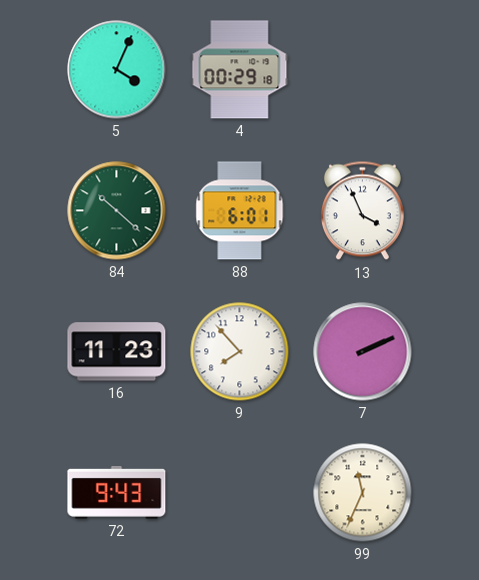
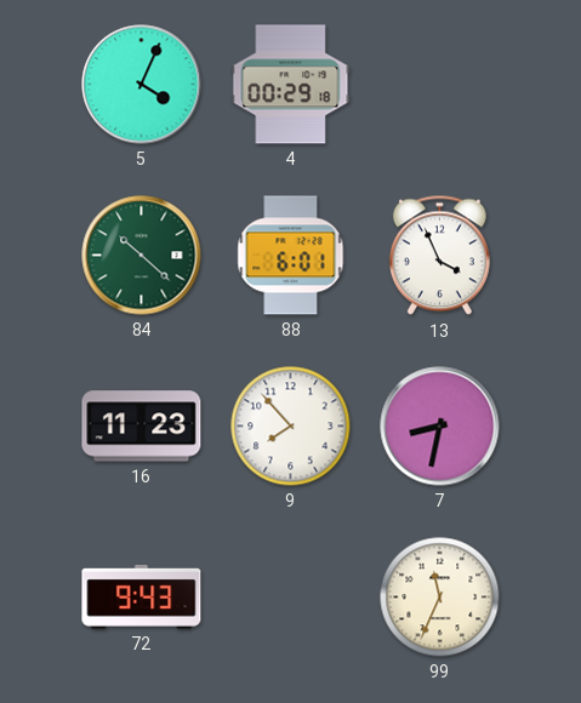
7: 2:11 -> 8:32
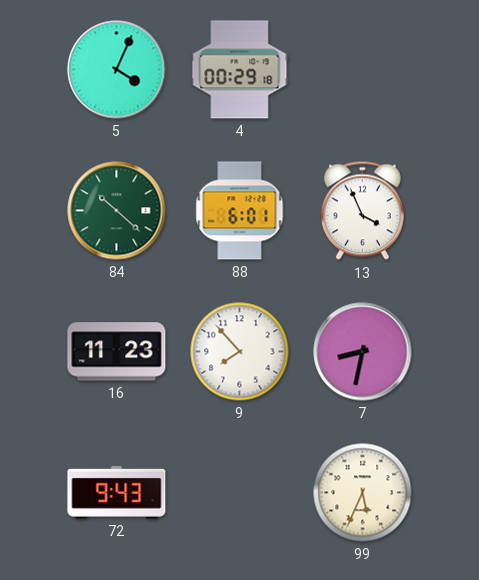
99: 11:34 -> 5:34
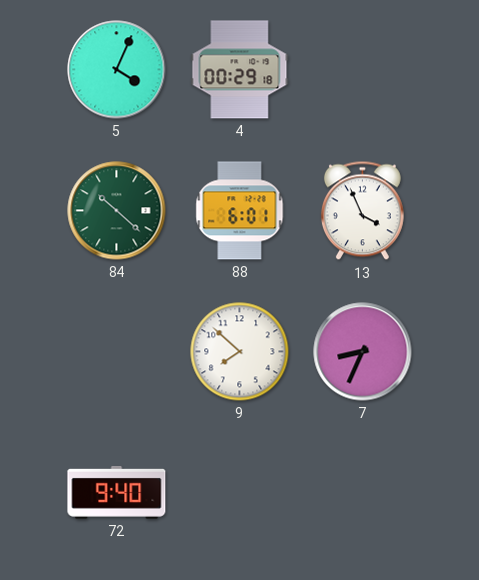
16: 11:23 -> none
9: 7:53 -> 7:52
7: 8:32 -> 8:34
72: 9:43 -> 9:40
99: 5:34 -> none
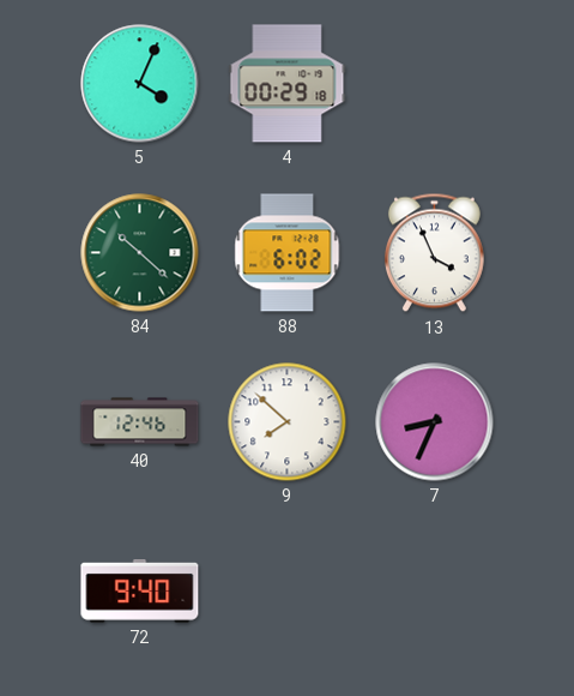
88: 6:01 -> 6:02
40: none -> 12:46
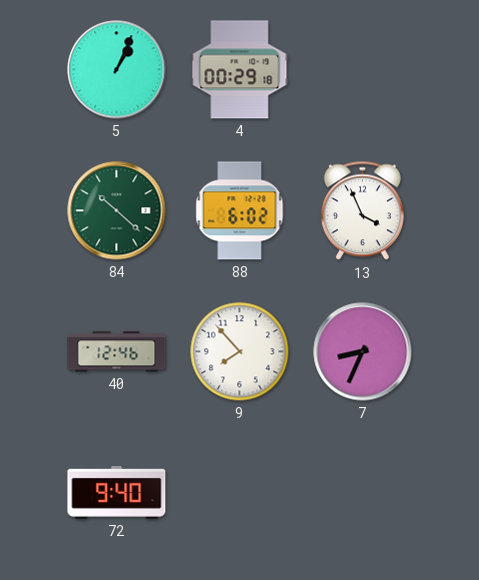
5: 4:04 -> 1:04
9: 7:52 -> 7:53
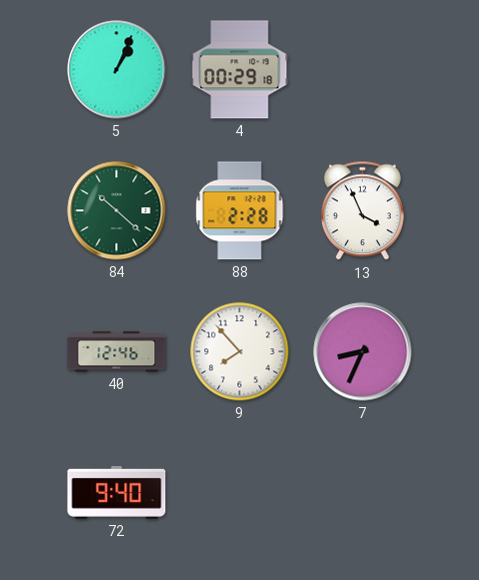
88: 6:02 -> 2:28
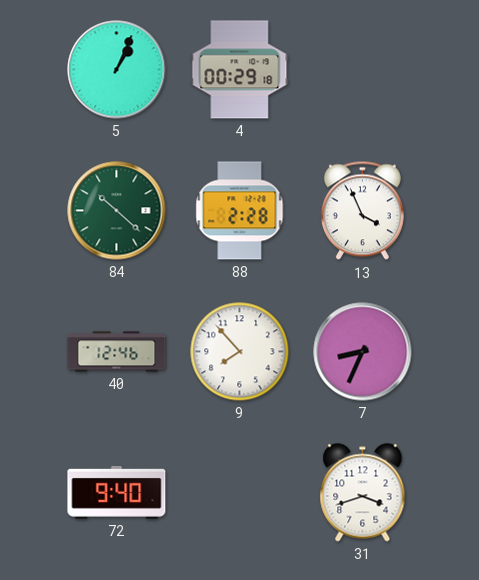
31: none -> 3:42
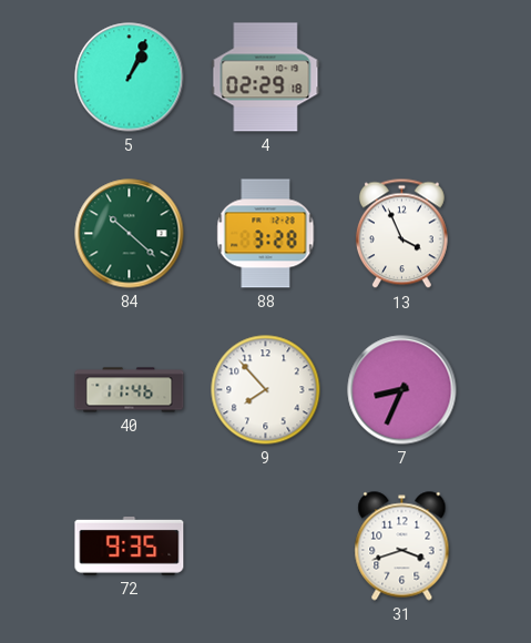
4: 00:29 -> 02:29
88: 2:28 -> 3:28
40: 12:46 -> 11:46
72: 9:40 -> 9:35
